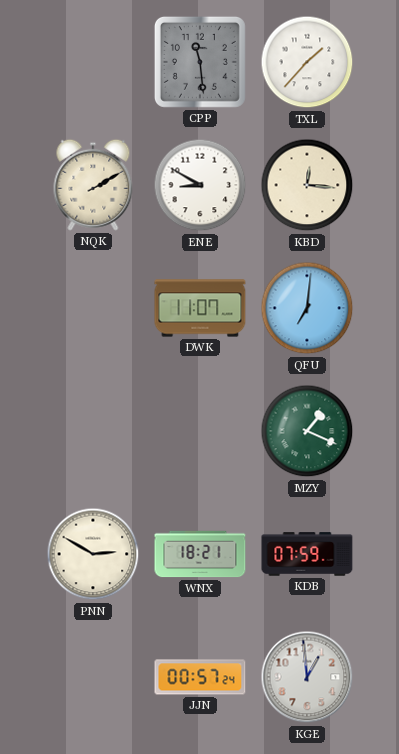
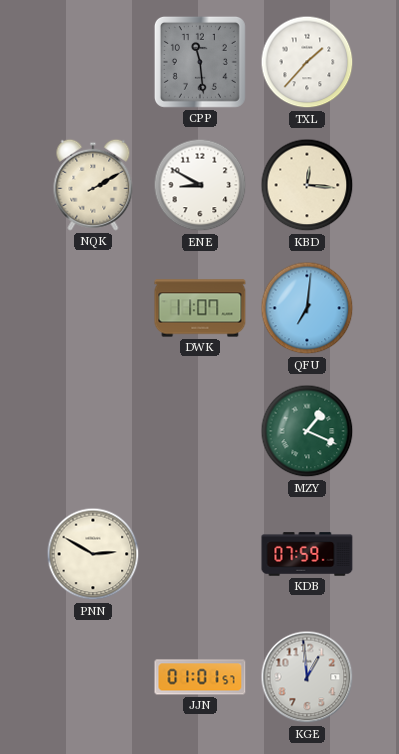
WNX: 18:21 -> none
JJN: 00:57 -> 01:01
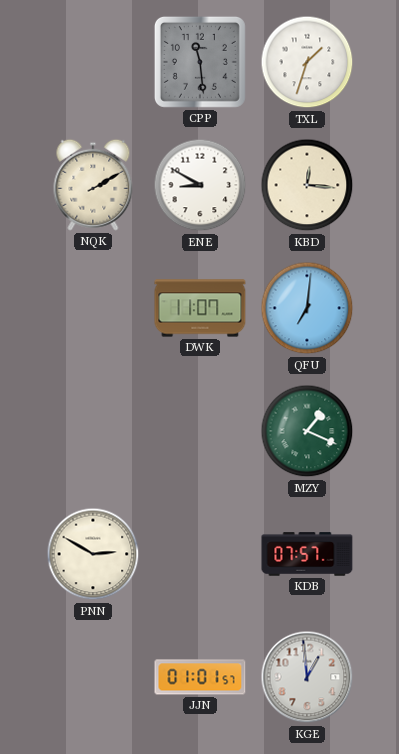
TXL: 1:37 -> 1:33
KDB: 07:59 -> 07:57
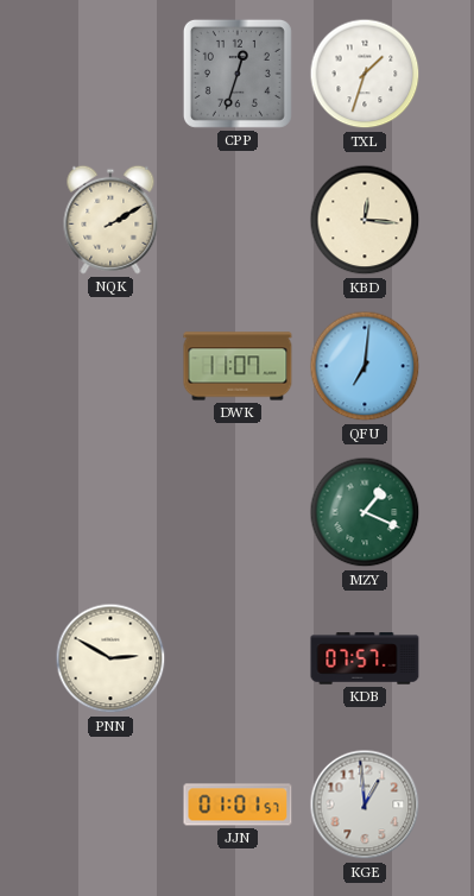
CPP: 11:29 -> 12:33
ENE: 8:50 -> none
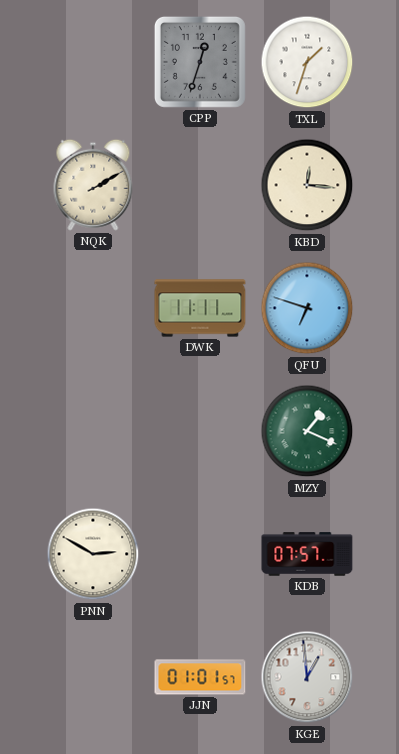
DWK: 11:07 -> 11:11
QFU: 7:01 -> 6:48
